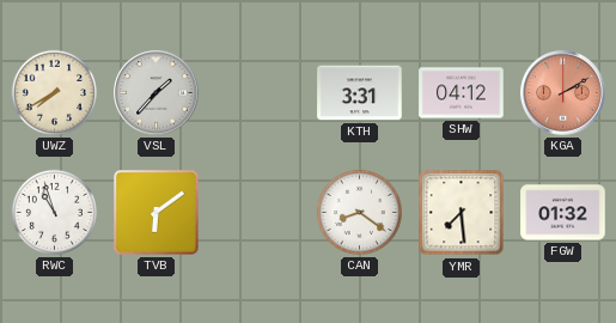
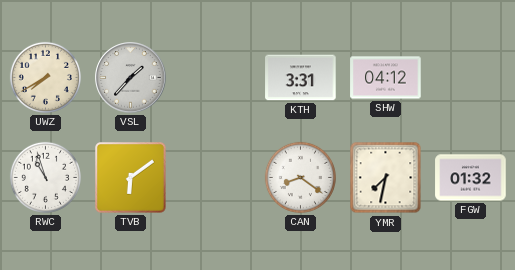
KGA: 2:10 -> none
YMR: 7:29 -> 7:32
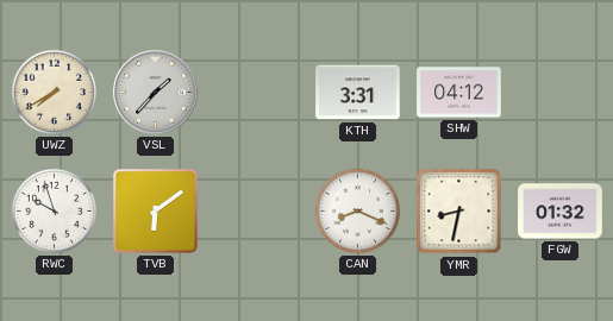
RWC: 10:57 -> 9:57
CAN: 8:21 -> 8:19
YMR: 7:32 -> 8:32
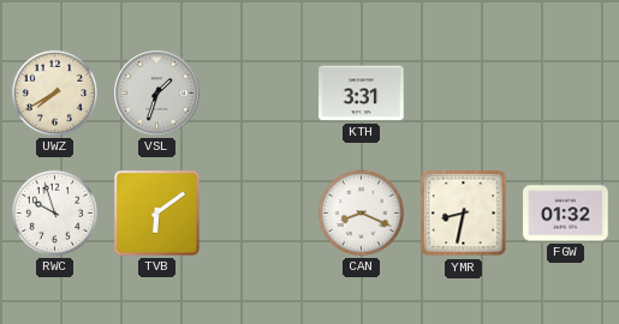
VSL: 1:37 -> 1:33
SHW: 04:12 -> none
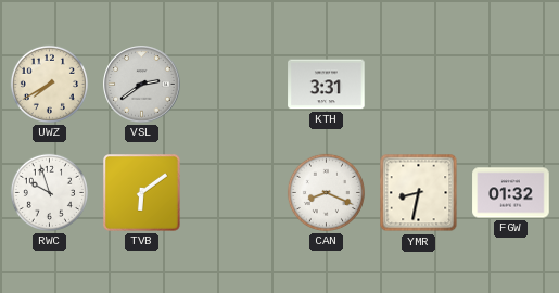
VSL: 1:33 -> 2:39
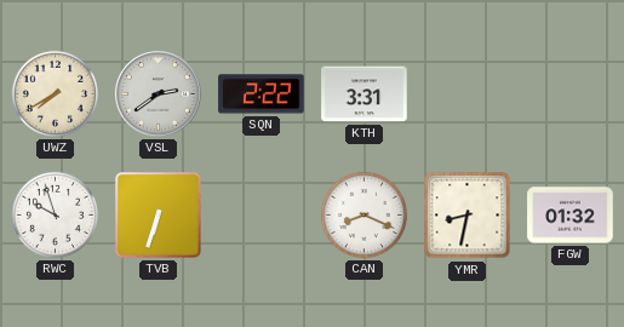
SQN: none -> 2:22
TVB: 6:09 -> 6:33
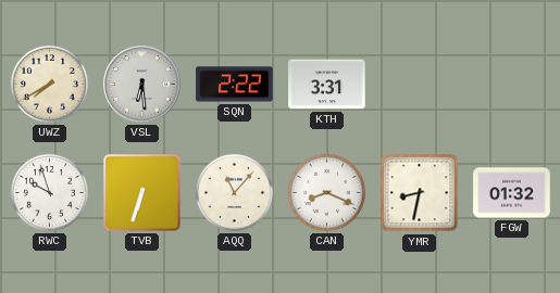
VSL: 2:39 -> 6:29
AQQ: none -> 11:07
